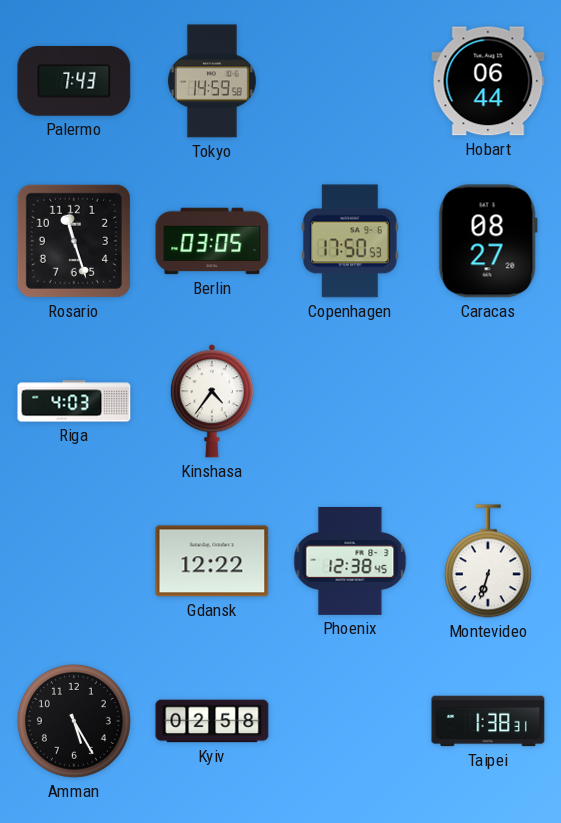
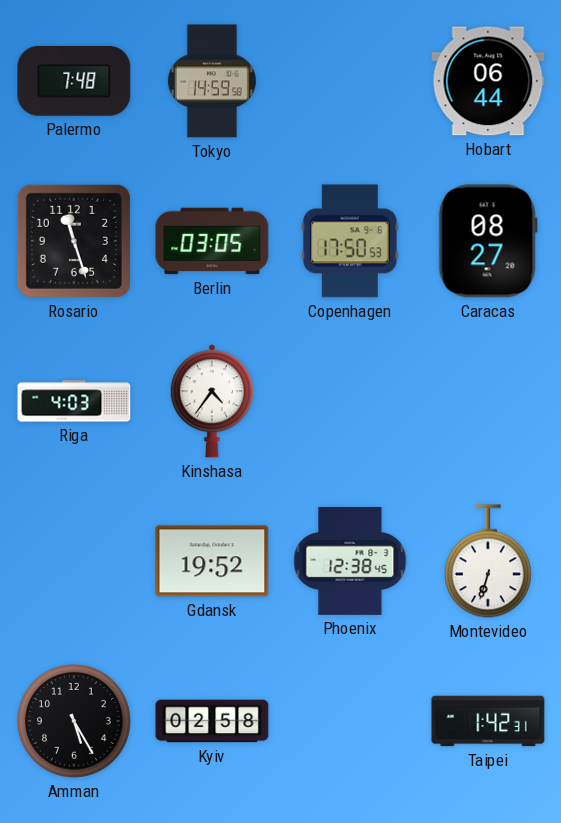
Palermo: 7:43 -> 7:48
Gdansk: 12:22 -> 19:52
Taipei: 1:38 -> 1:42
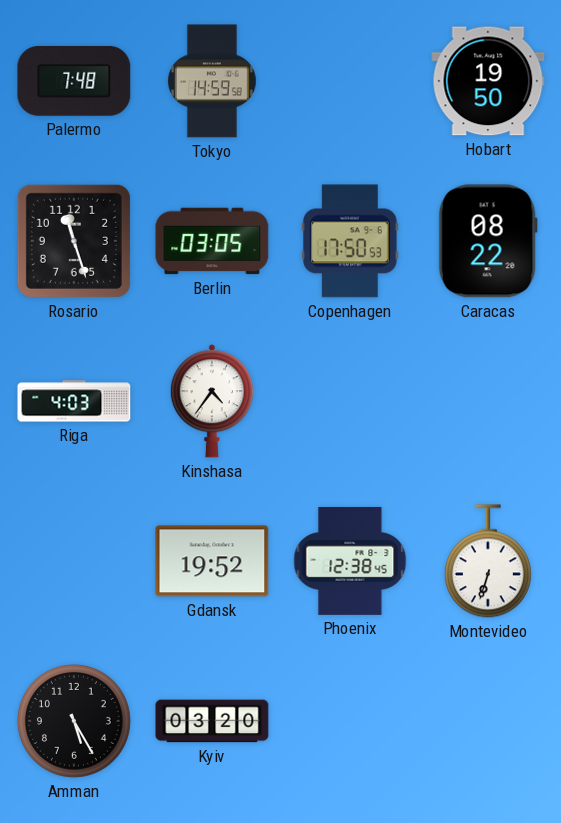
Hobart: 06:44 -> 19:50
Caracas: 08:27 -> 08:22
Kyiv: 02:58 -> 03:20
Taipei: 1:42 -> none
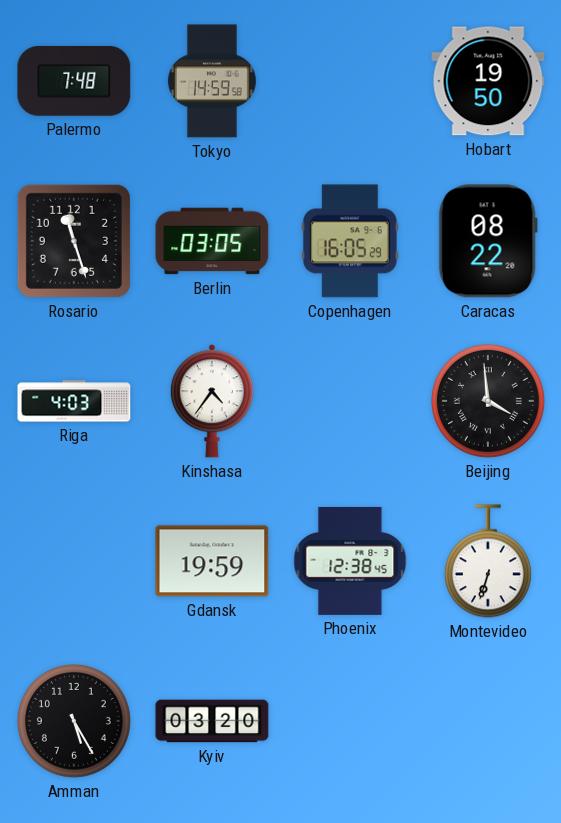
Copenhagen: 17:50 -> 16:05
Beijing: none -> 3:59
Gdansk: 19:52 -> 19:59
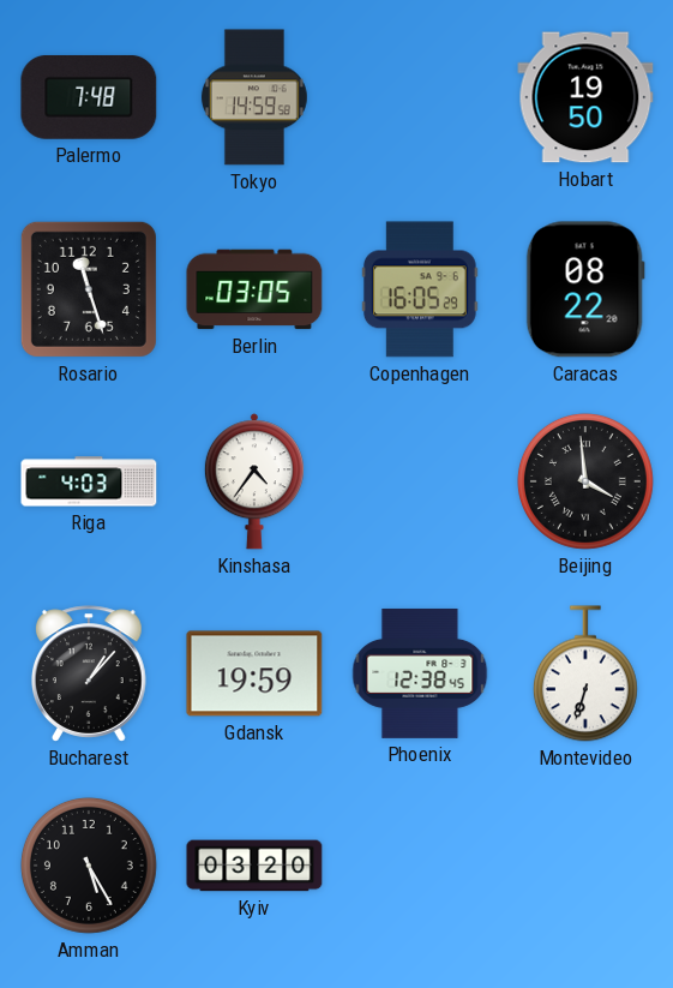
Bucharest: none -> 1:07
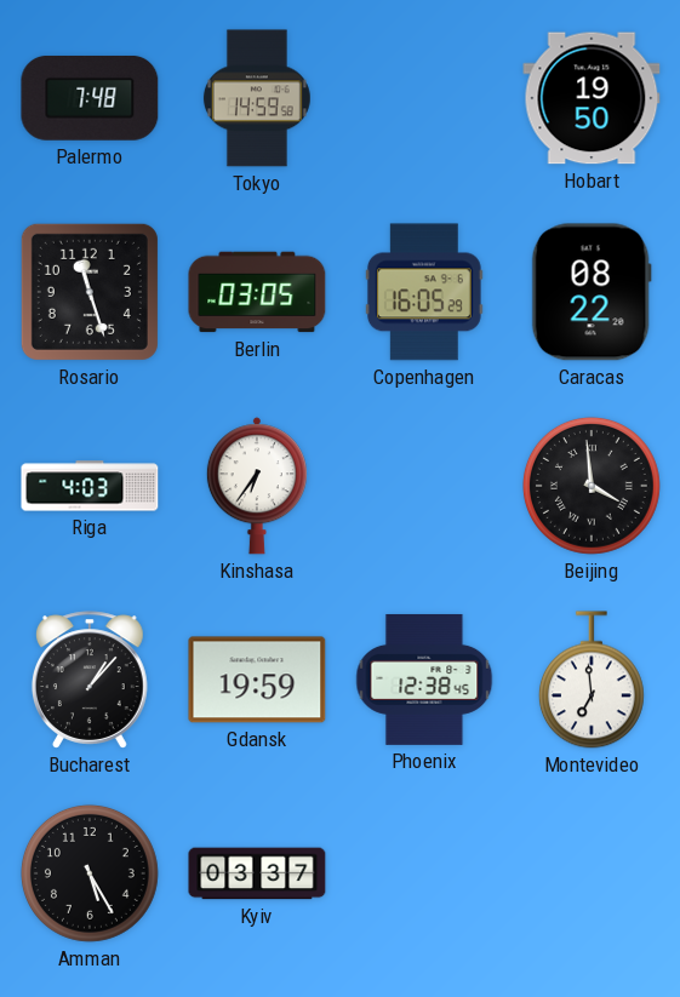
Kinshasa: 4:36 -> 6:36
Montevideo: 6:33 -> 6:59
Kyiv: 03:20 -> 03:37
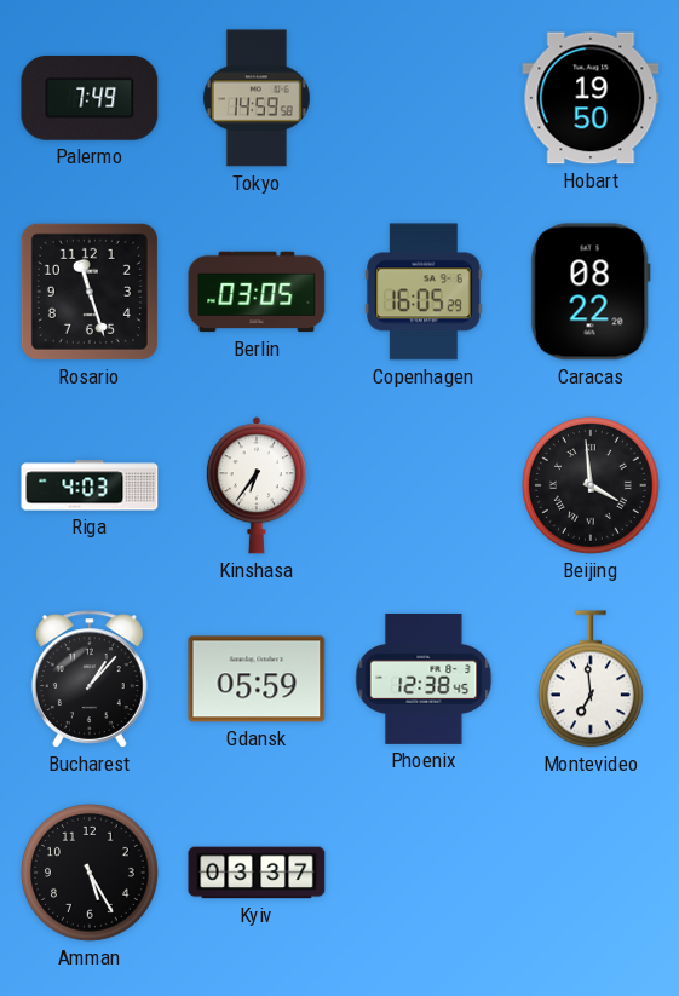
Palermo: 7:48 -> 7:49
Gdansk: 19:59 -> 05:59
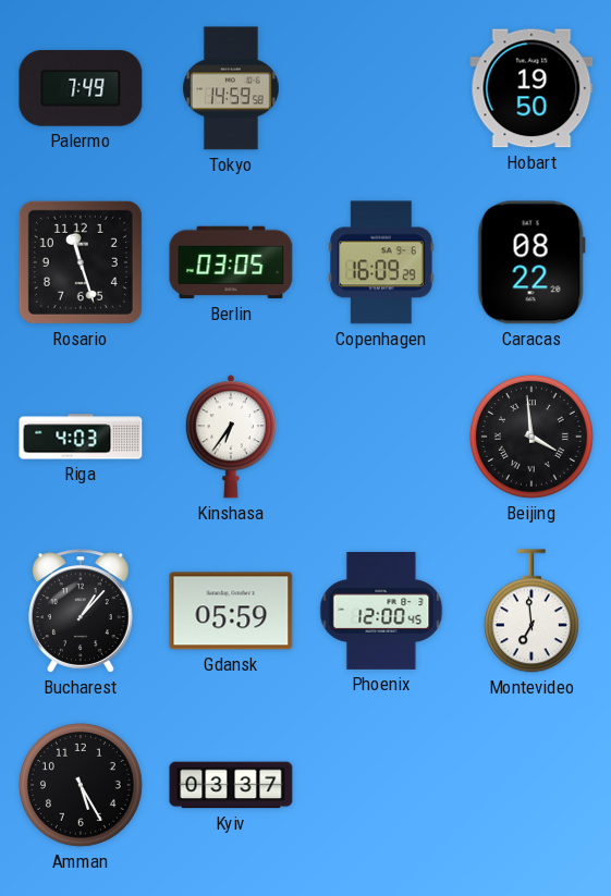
Copenhagen: 16:05 -> 16:09
Phoenix: 12:38 -> 12:00
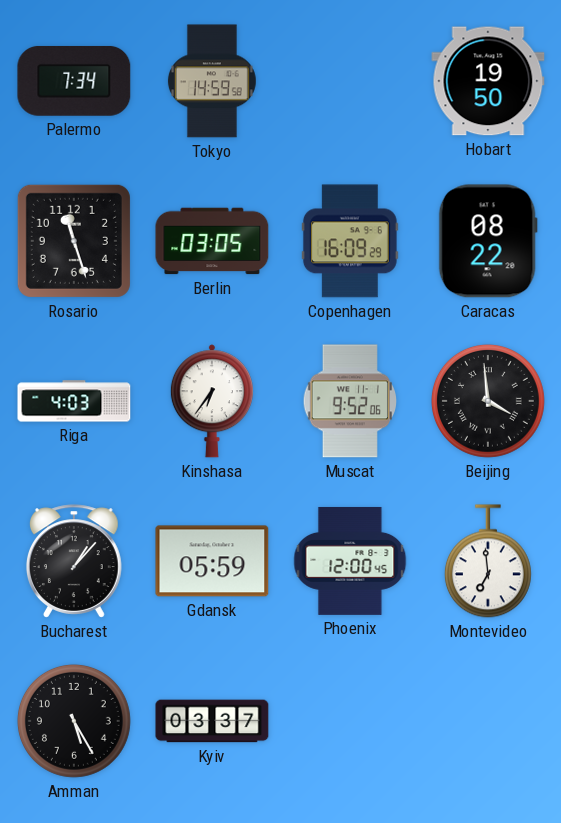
Palermo: 7:49 -> 7:34
Muscat: none -> 9:52
